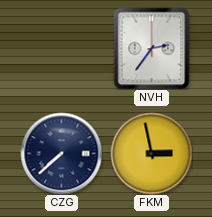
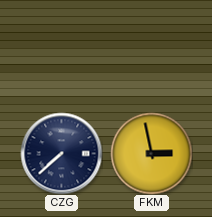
NVH: 2:36 -> none
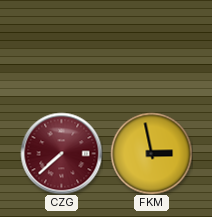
CZG dial: navy -> burgundy
